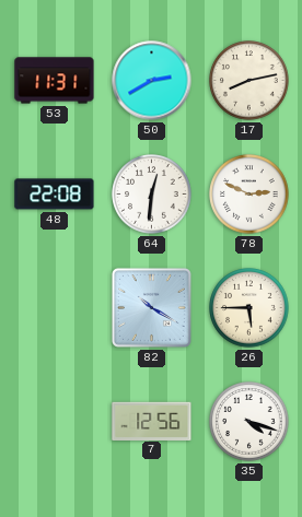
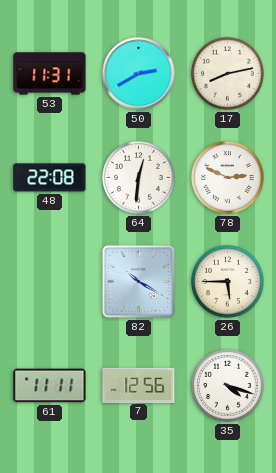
61: none -> 11:11
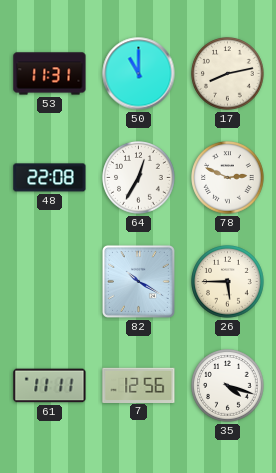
50: 2:40 -> 11:00
64: 12:31 -> 12:35
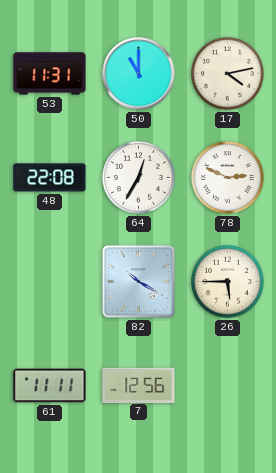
17: 8:13 -> 4:13
35: 4:18 -> none
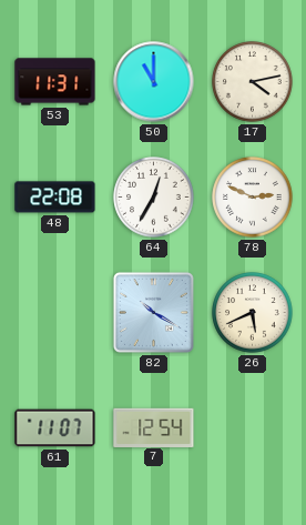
26: 5:45 -> 5:41
61: 11:11 -> 11:07
7: 12:56 -> 12:54
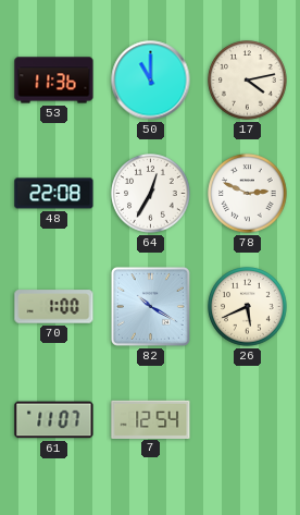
53: 11:31 -> 11:36
70: none -> 1:00
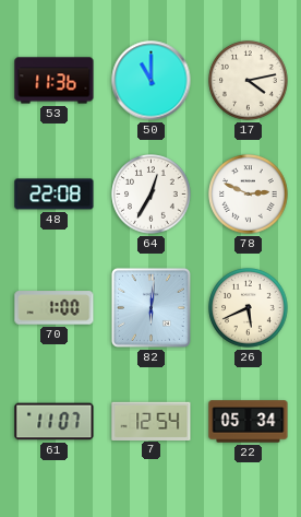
82: 10:20 -> 6:01
22: none -> 05:34
